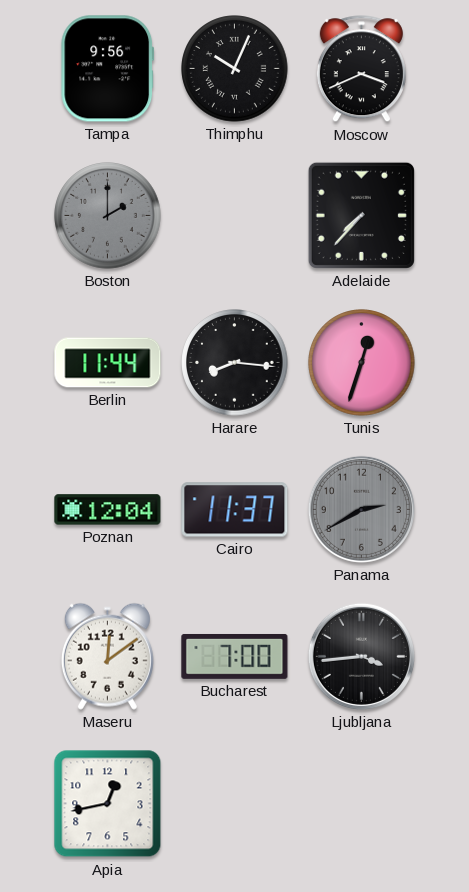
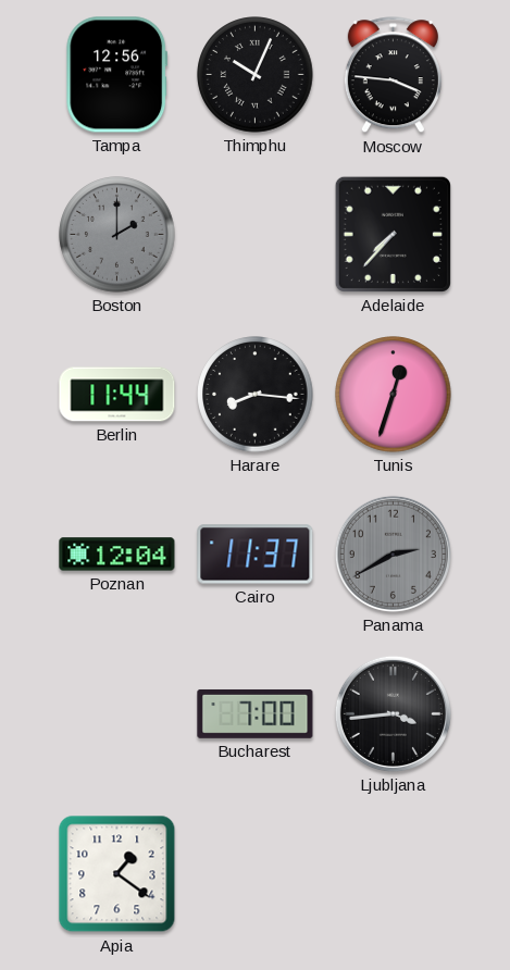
Tampa: 9:56 -> 12:56
Moscow: 3:41 -> 3:46
Maseru: 12:09 -> none
Apia: 12:43 -> 1:21
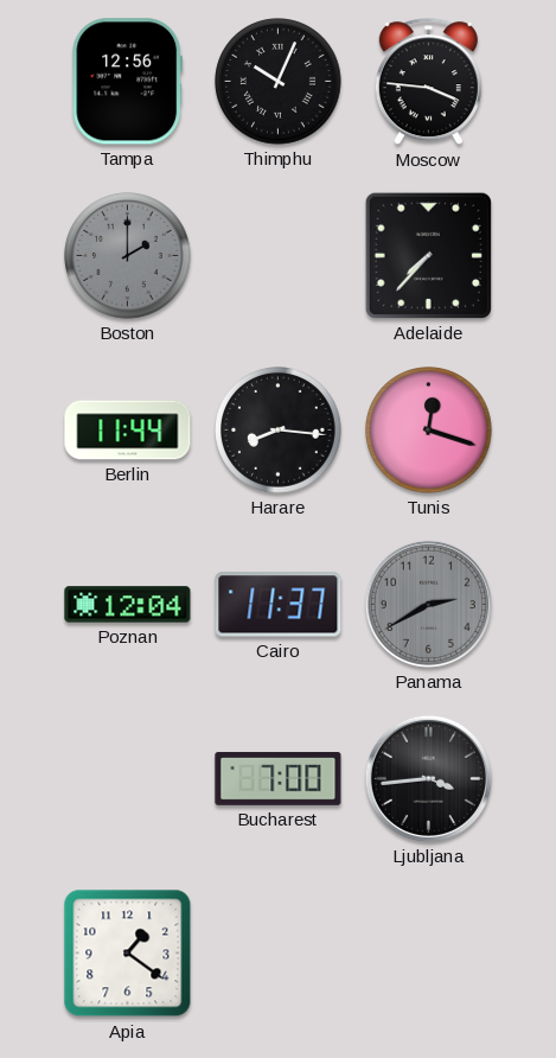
Tunis: 12:33 -> 12:18
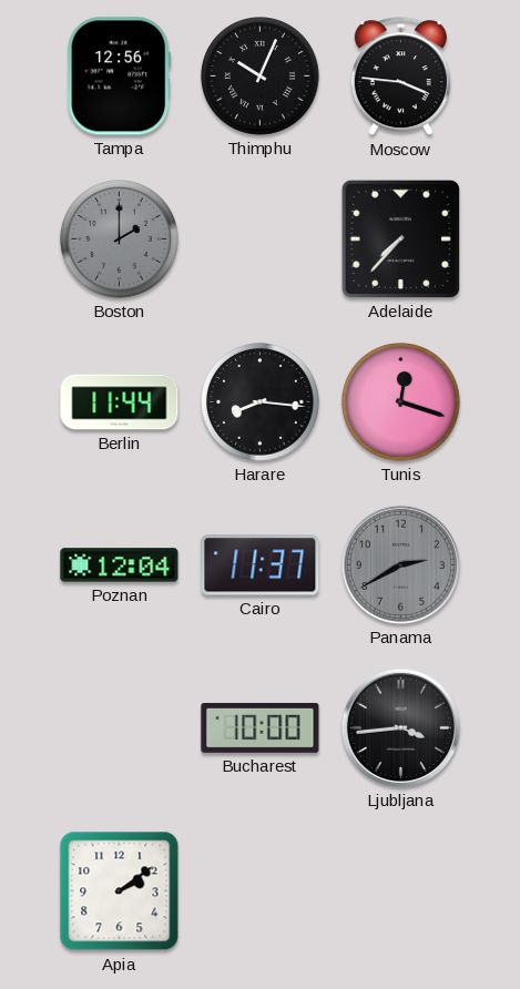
Bucharest: 7:00 -> 10:00
Apia: 1:21 -> 2:09
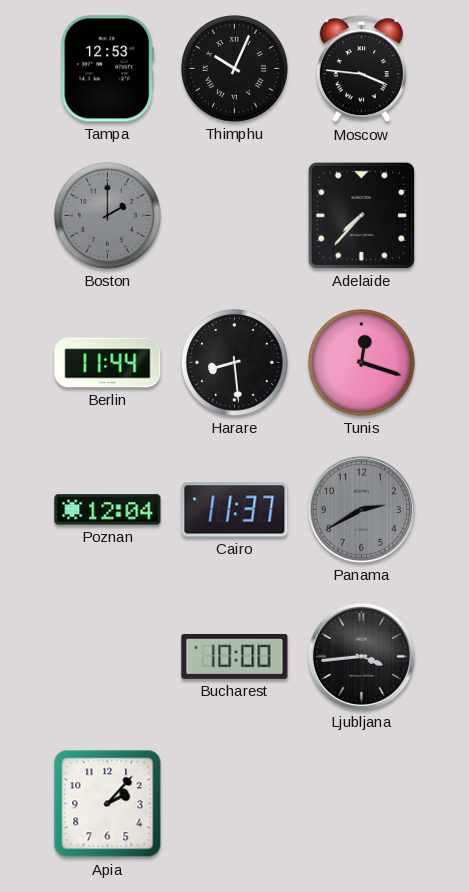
Tampa: 12:56 -> 12:53
Harare: 8:16 -> 8:29
Apia: 2:09 -> 2:07
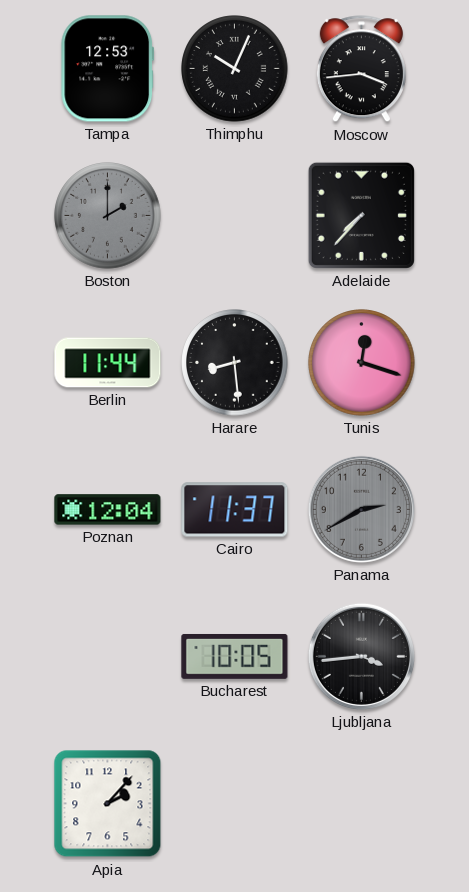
Moscow: 3:46 -> 3:44
Bucharest: 10:00 -> 10:05
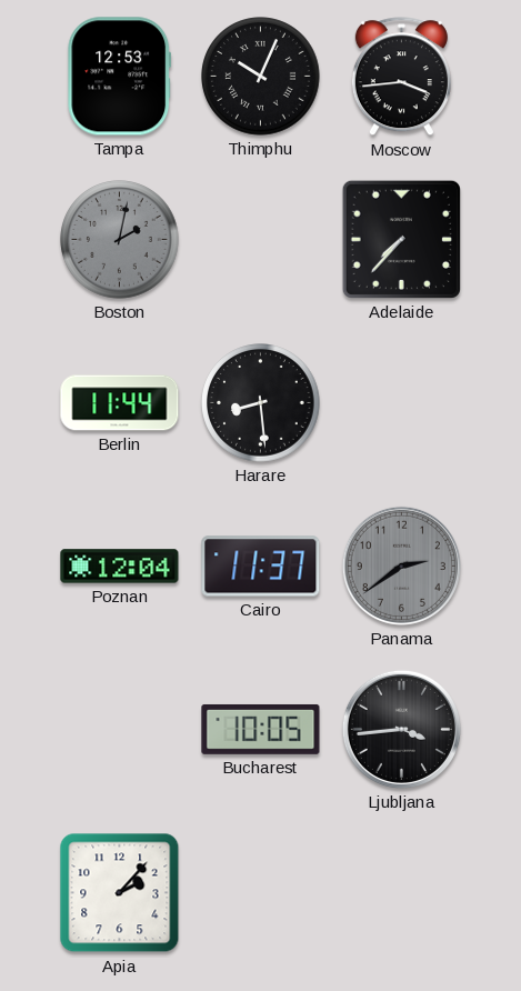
Boston: 2:00 -> 2:02
Tunis: 12:18 -> none
Panama: 2:40 -> 2:39
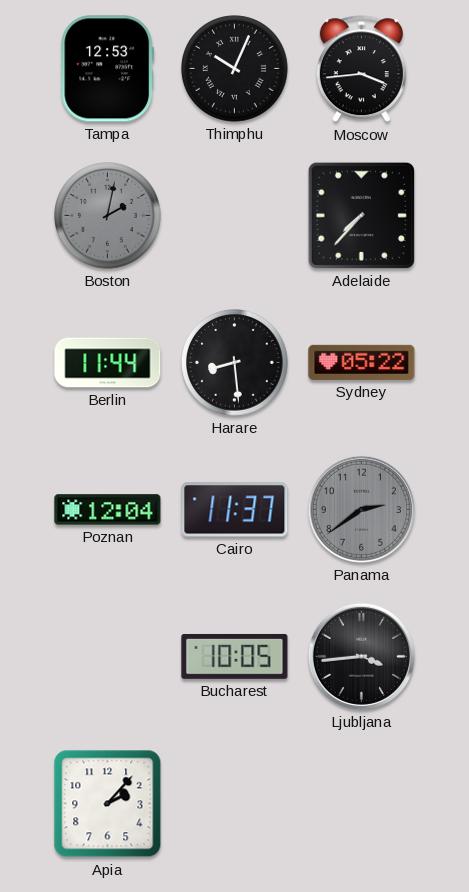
Sydney: none -> 05:22
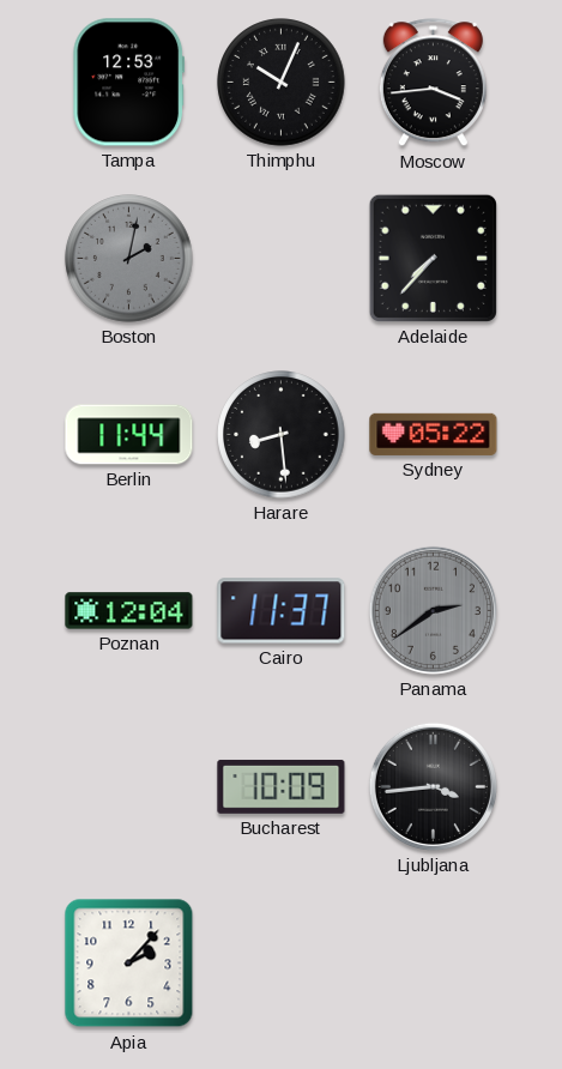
Bucharest: 10:05 -> 10:09
